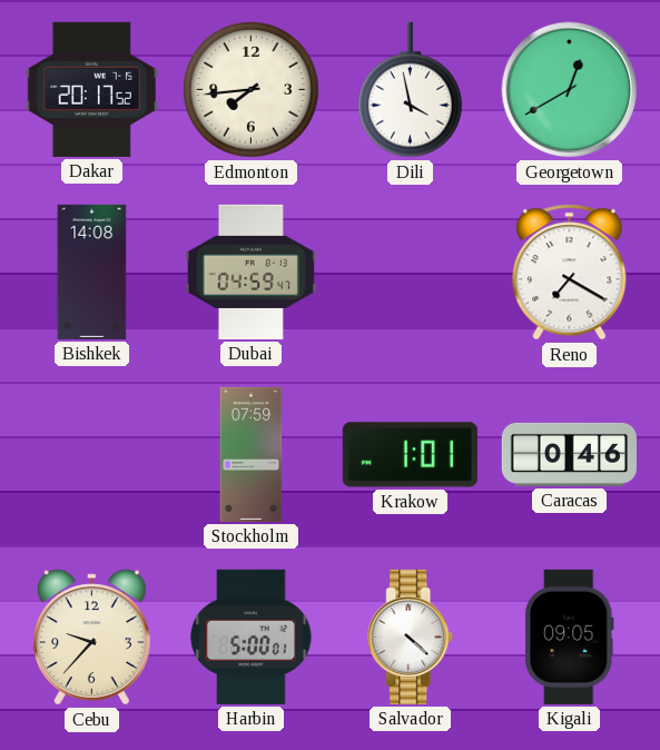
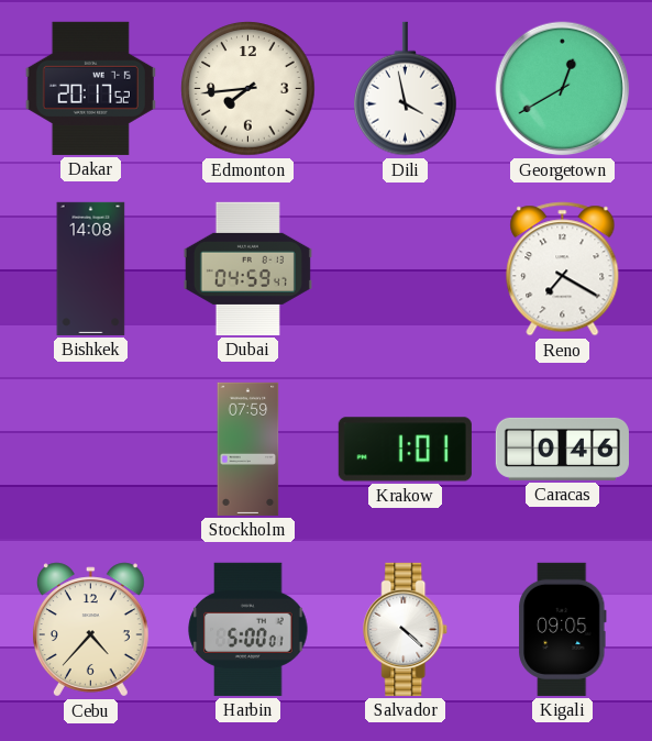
Cebu: 9:37 -> 4:37
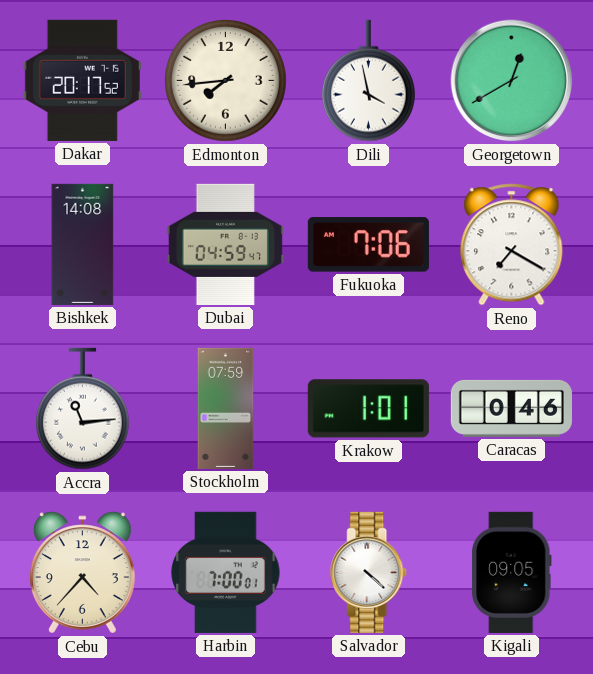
Fukuoka: none -> 7:06
Accra: none -> 11:14
Harbin: 5:00 -> 7:00
